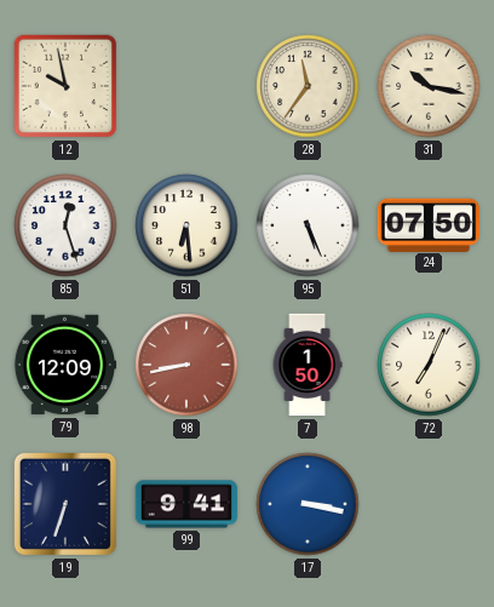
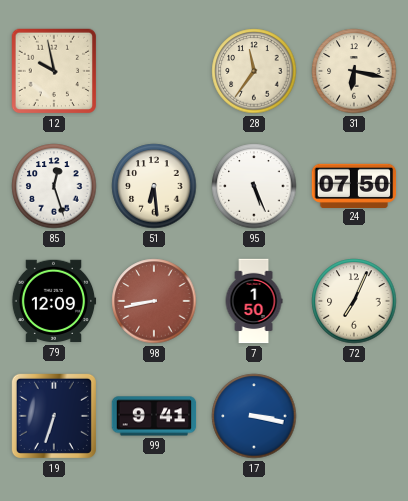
31: 10:17 -> 6:17
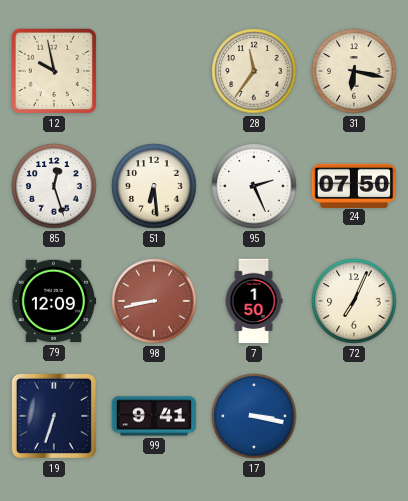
95: 5:26 -> 2:26
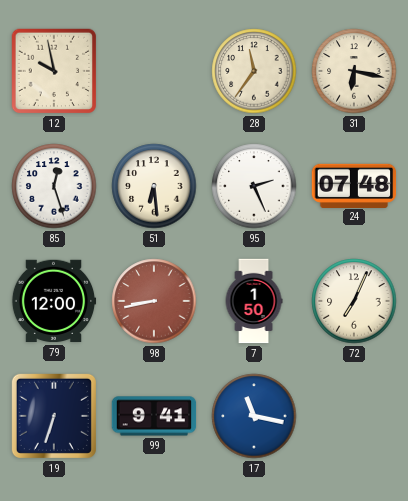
24: 07:50 -> 07:48
79: 12:09 -> 12:00
17: 3:17 -> 11:17
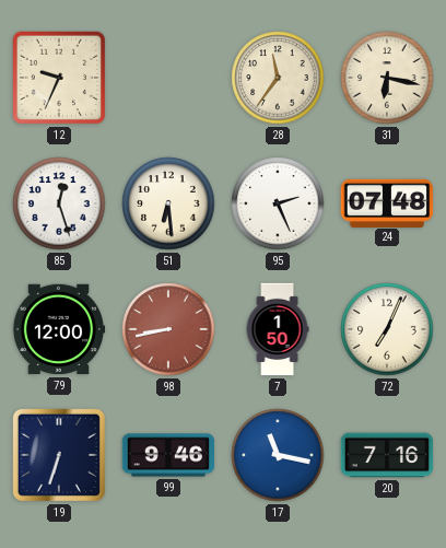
12: 9:58 -> 9:34
99: 9:41 -> 9:46
20: none -> 7:16
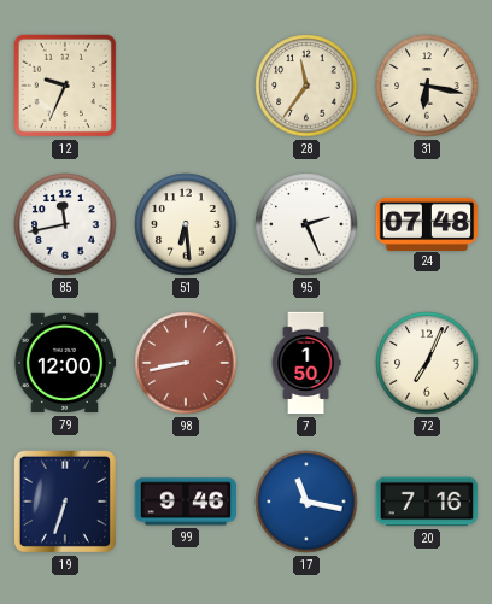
85: 12:27 -> 11:43
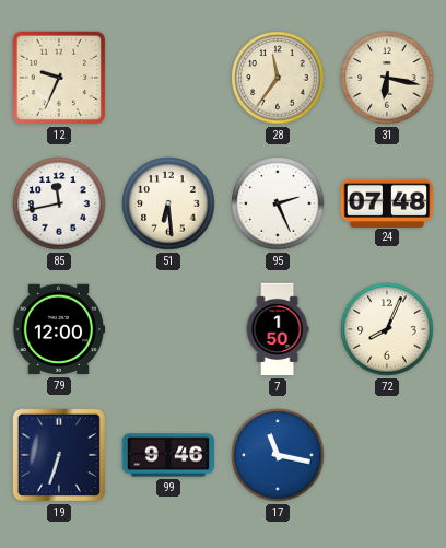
98: 8:43 -> none
72: 7:04 -> 8:04
20: 7:16 -> none
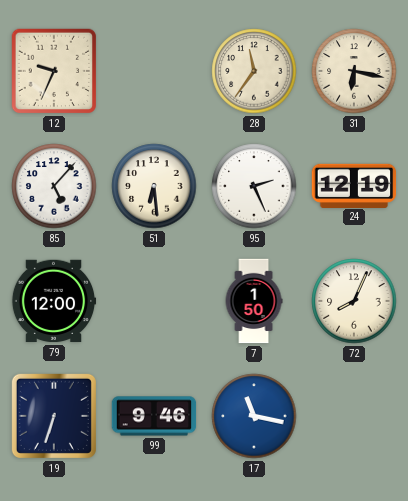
85: 11:43 -> 5:07
24: 07:48 -> 12:19
